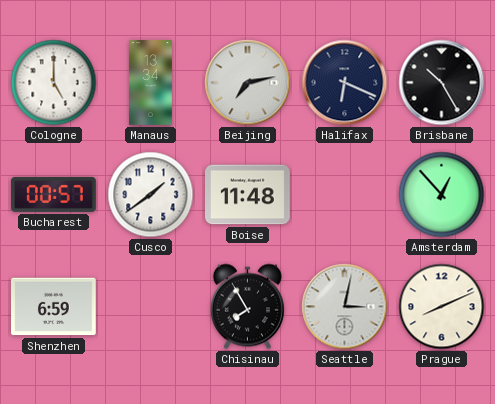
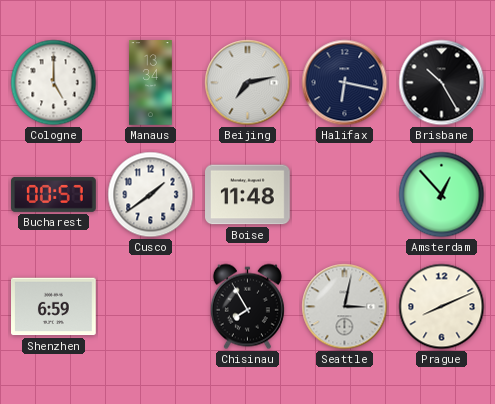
Halifax: 6:19 -> 6:17
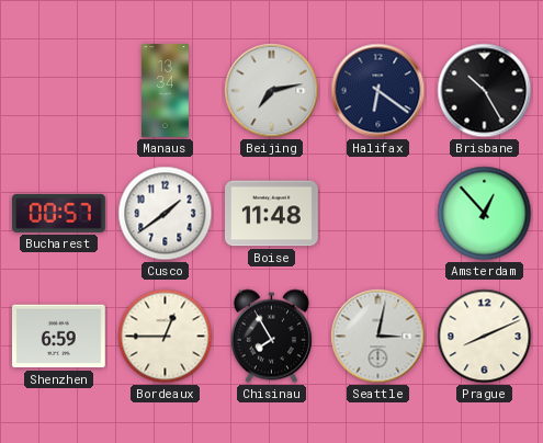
Cologne: 5:00 -> none
Halifax: 6:17 -> 6:21
Bordeaux: none -> 12:45
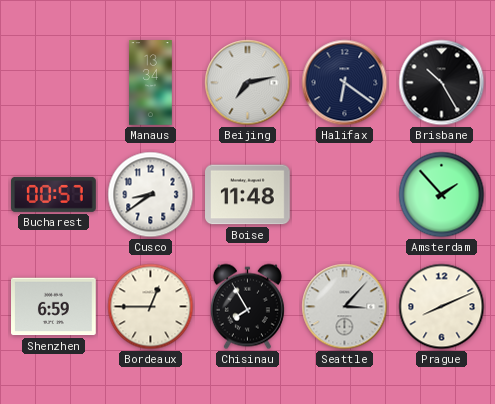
Cusco: 1:39 -> 8:39
Amsterdam: 12:53 -> 1:53
Seattle: 3:02 -> 3:07
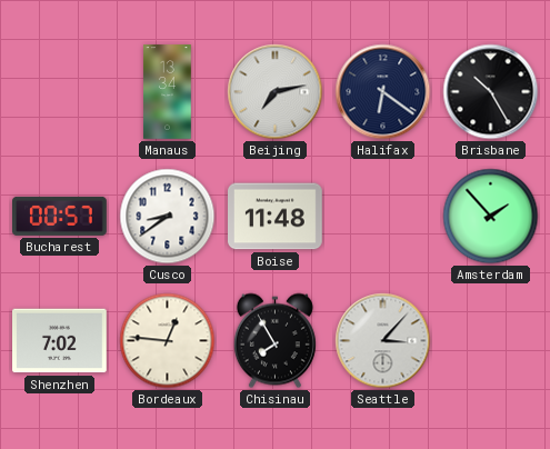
Shenzhen: 6:59 -> 7:02
Bordeaux: 12:45 -> 12:46
Prague: 8:11 -> none
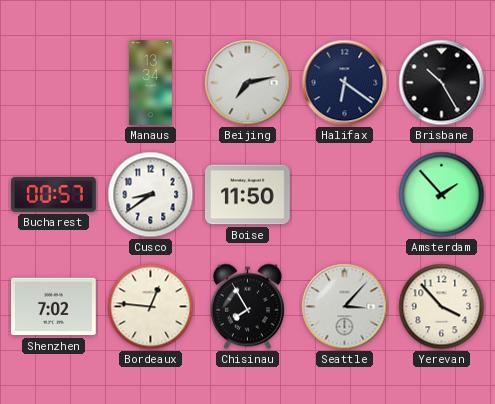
Boise: 11:48 -> 11:50
Yerevan: none -> 3:53
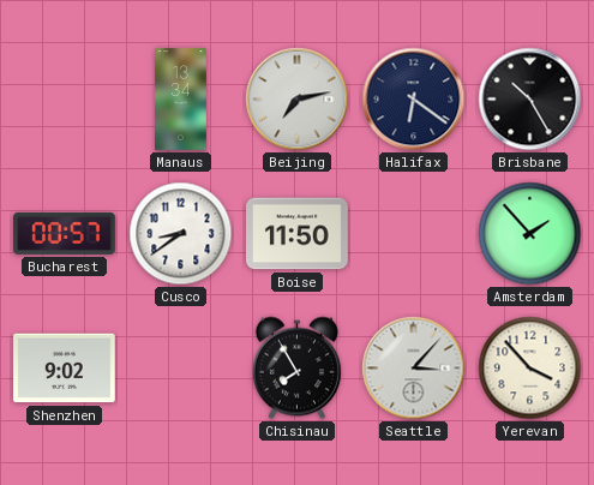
Shenzhen: 7:02 -> 9:02
Bordeaux: 12:46 -> none
